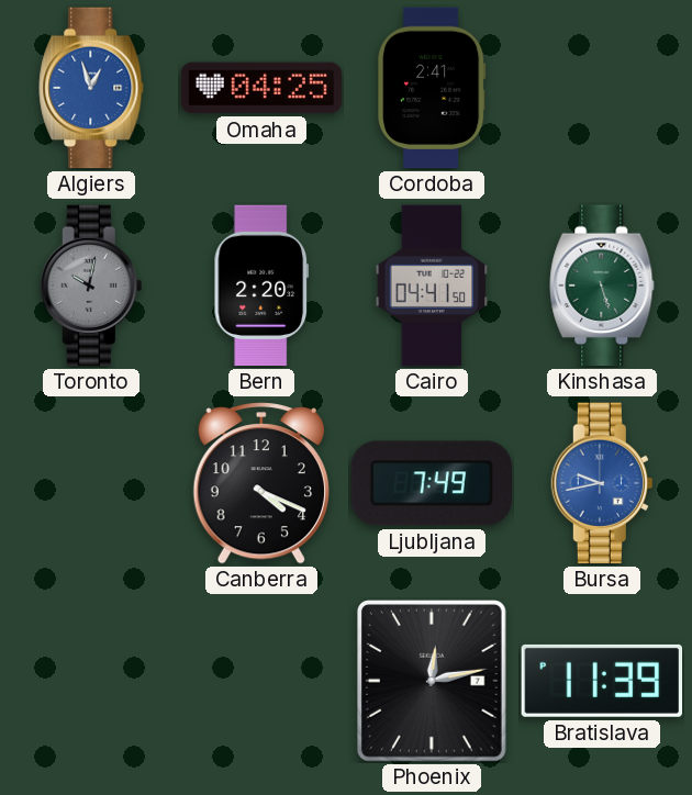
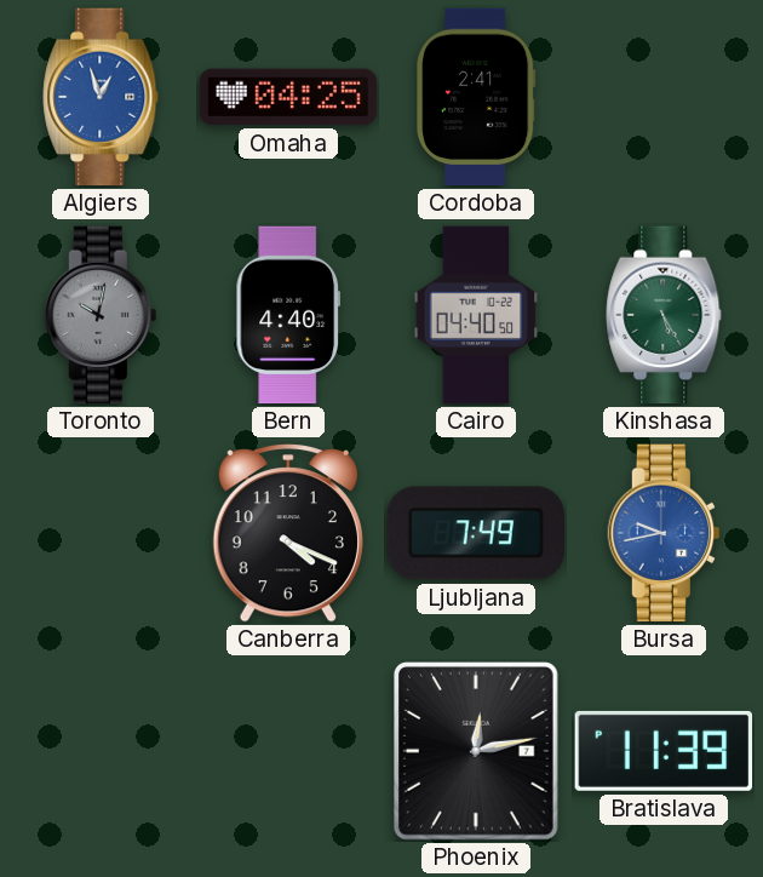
Bern: 2:20 -> 4:40
Cairo: 04:41 -> 04:40
Kinshasa: 5:27 -> 5:25
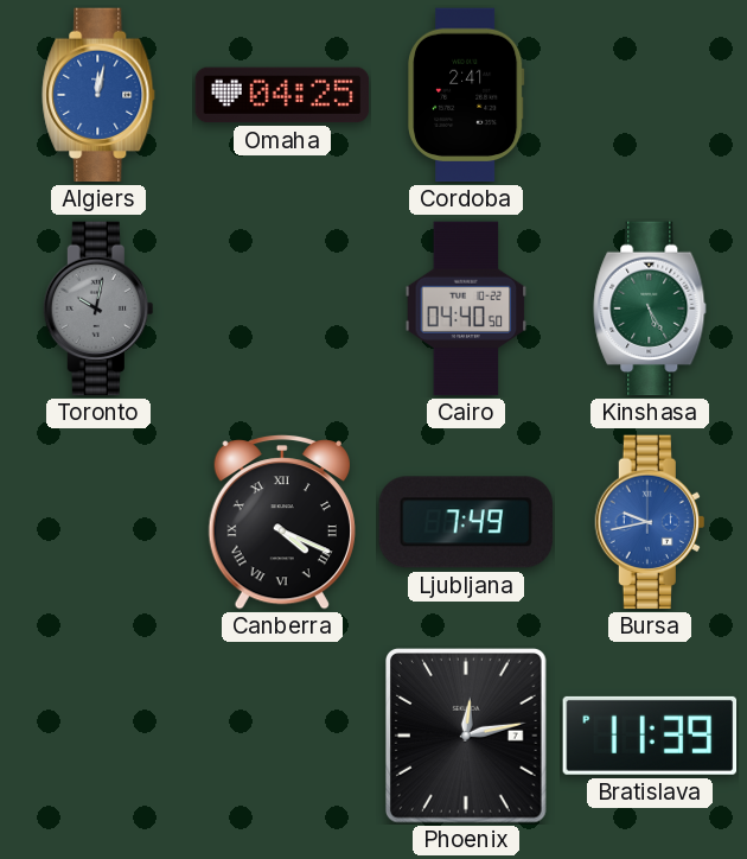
Algiers: 12:57 -> 12:02
Bern: 4:40 -> none
Canberra numerals: Arabic -> Roman
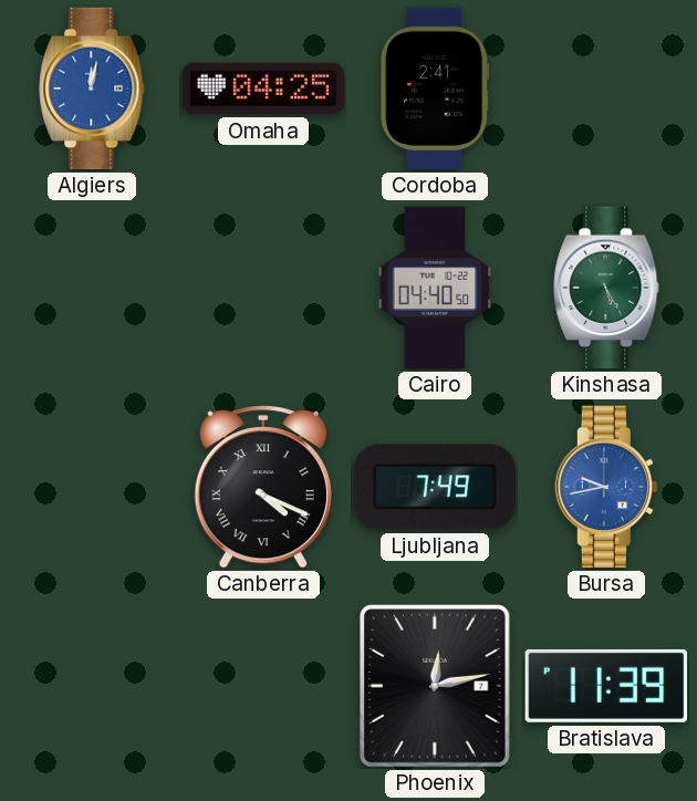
Toronto: 10:02 -> none
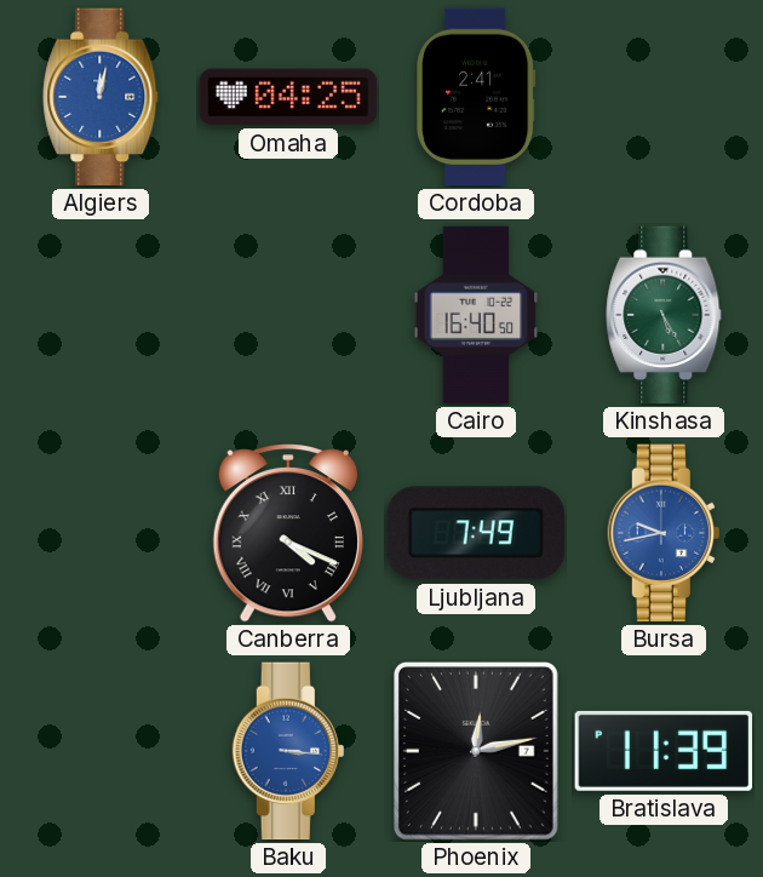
Cairo: 04:40 -> 16:40
Baku: none -> 3:16
